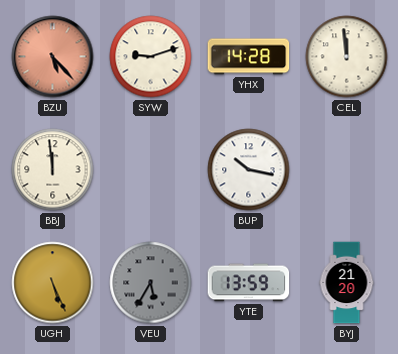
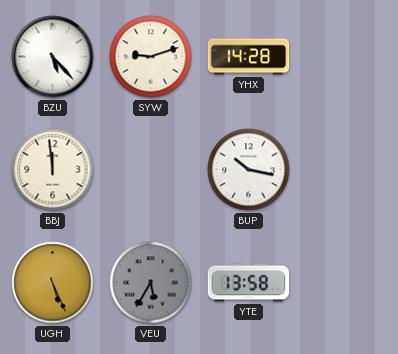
BZU dial: salmon -> white
CEL: 11:59 -> none
YTE: 13:59 -> 13:58
BYJ: 21:20 -> none
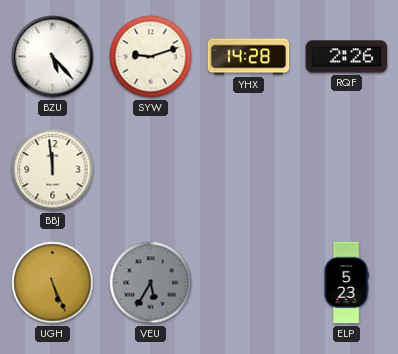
RQF: none -> 2:26
BUP: 10:17 -> none
YTE: 13:58 -> none
ELP: none -> 5:23
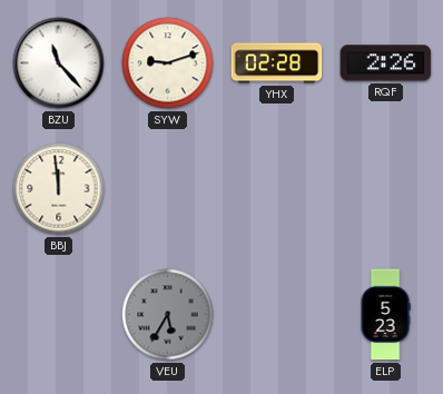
BZU: 5:23 -> 11:23
YHX: 14:28 -> 02:28
UGH: 5:26 -> none
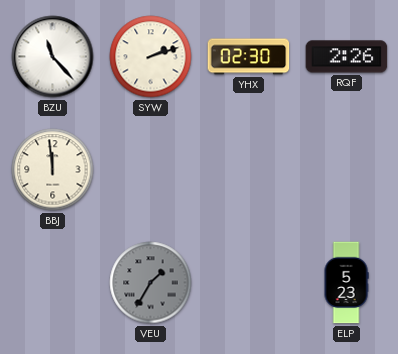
SYW: 9:12 -> 2:12
YHX: 02:28 -> 02:30
VEU: 5:35 -> 1:35
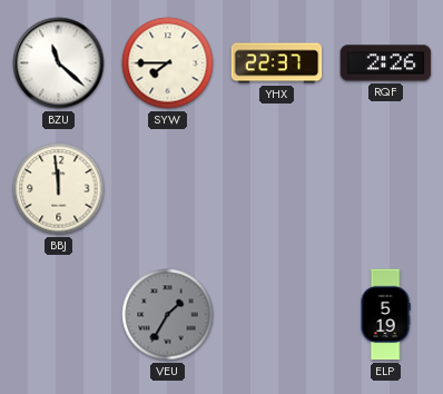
BZU: 11:23 -> 11:22
SYW: 2:12 -> 7:45
YHX: 02:30 -> 22:37
ELP: 5:23 -> 5:19
